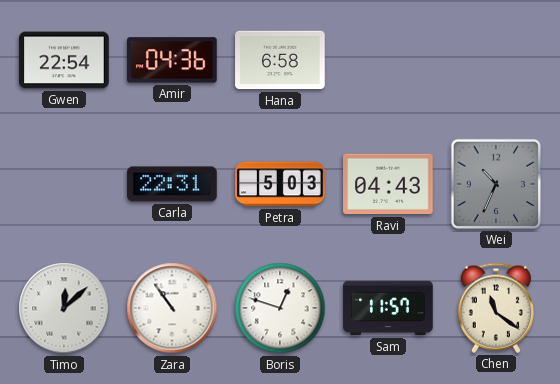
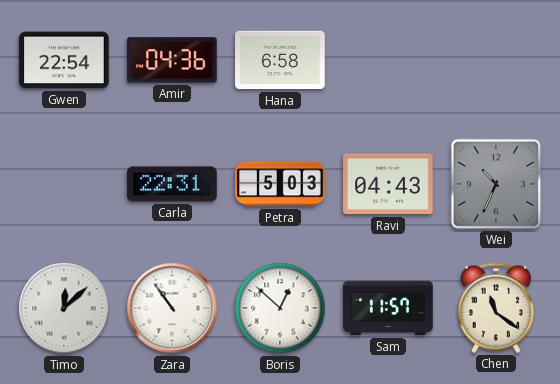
Boris: 12:48 -> 12:52
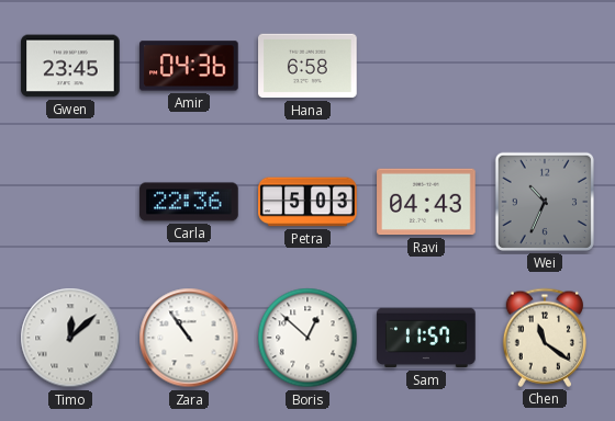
Gwen: 22:54 -> 23:45
Carla: 22:31 -> 22:36
